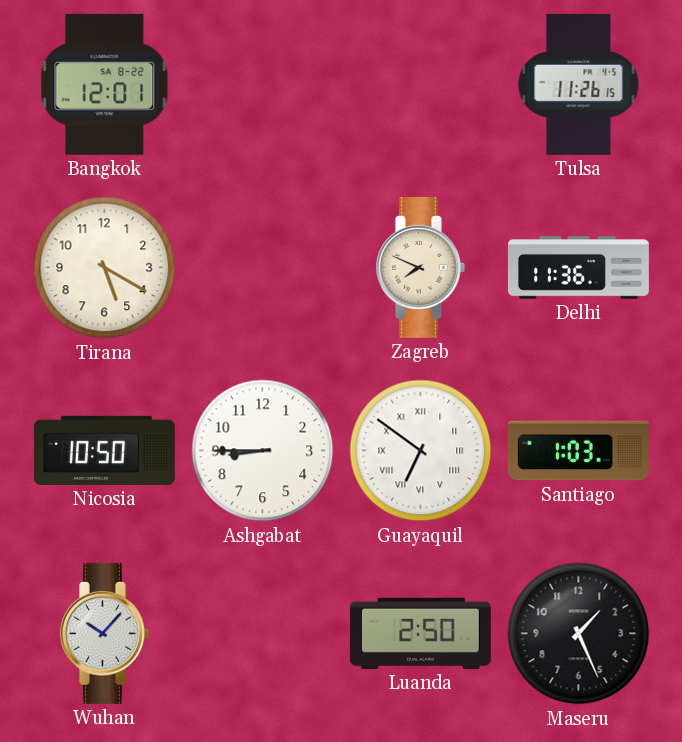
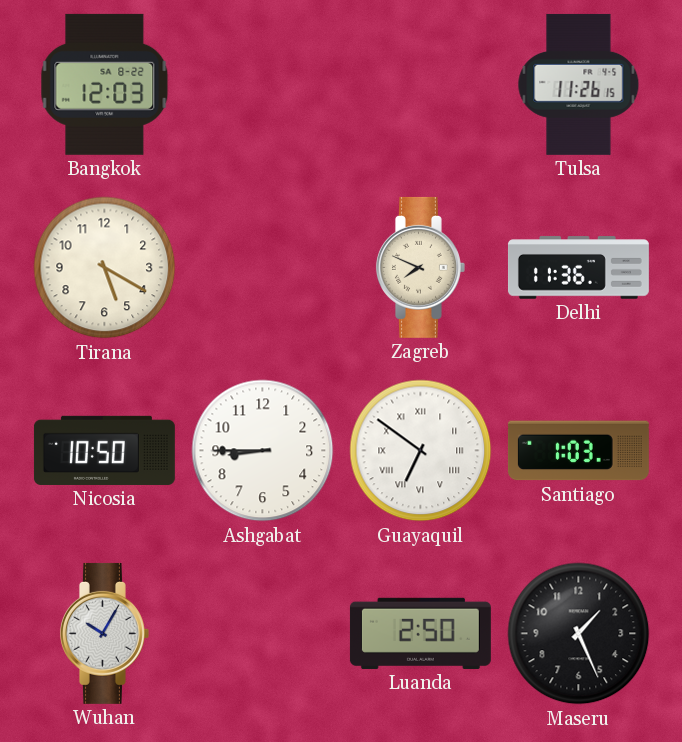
Bangkok: 12:01 -> 12:03
Wuhan: 10:07 -> 10:05
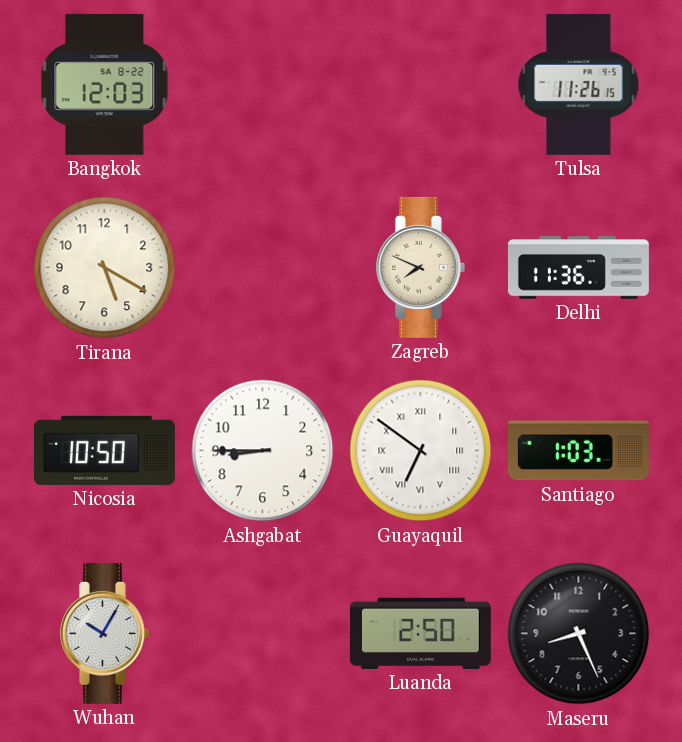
Maseru: 1:26 -> 8:26
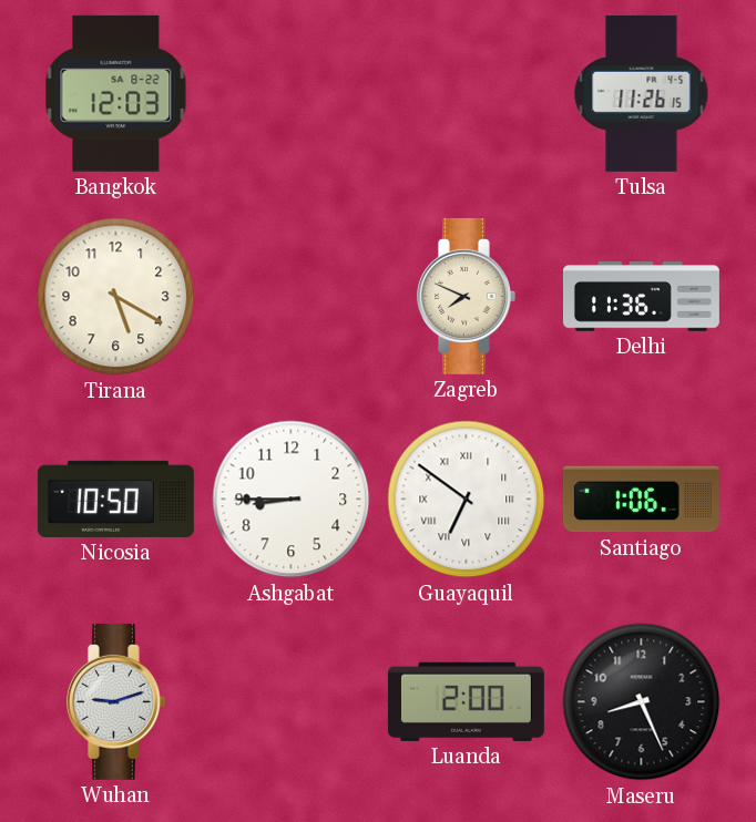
Santiago: 1:03 -> 1:06
Wuhan: 10:05 -> 9:12
Luanda: 2:50 -> 2:00
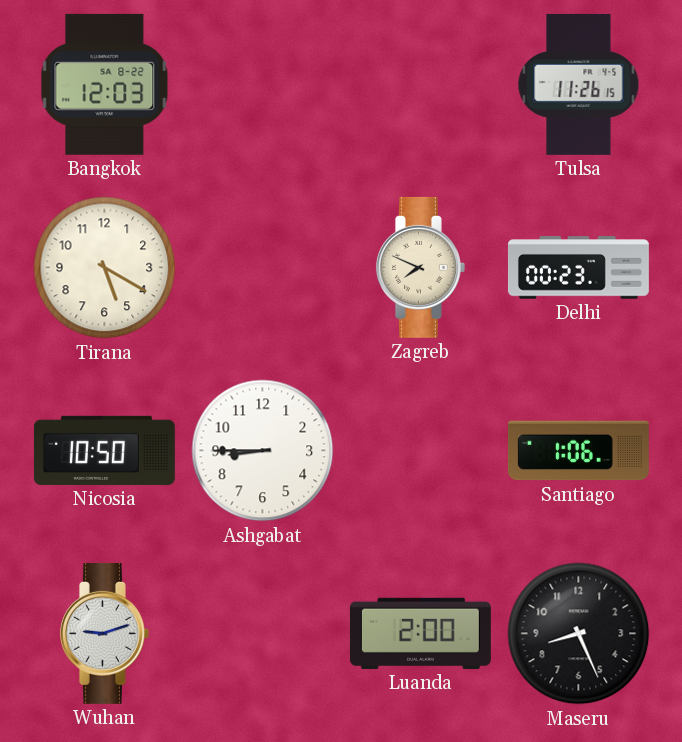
Delhi: 11:36 -> 00:23
Guayaquil: 6:51 -> none
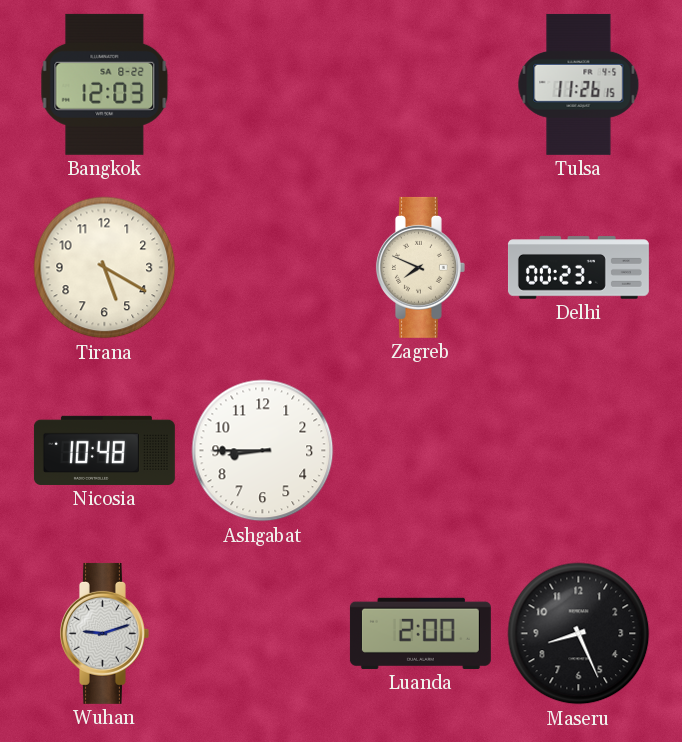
Nicosia: 10:50 -> 10:48
Santiago: 1:06 -> none
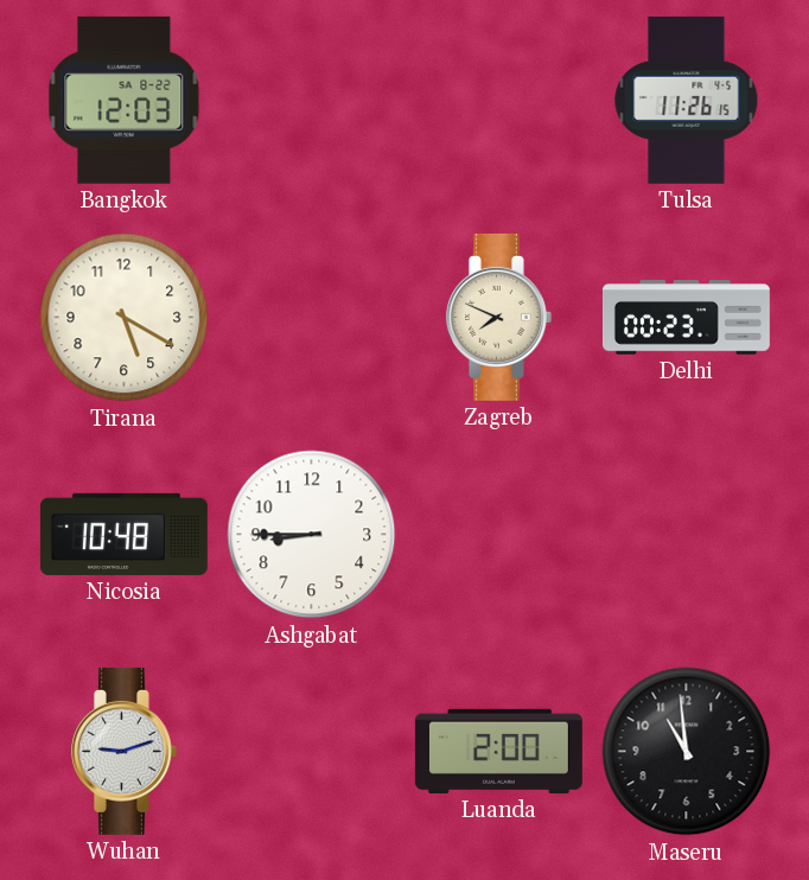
Maseru: 8:26 -> 10:59
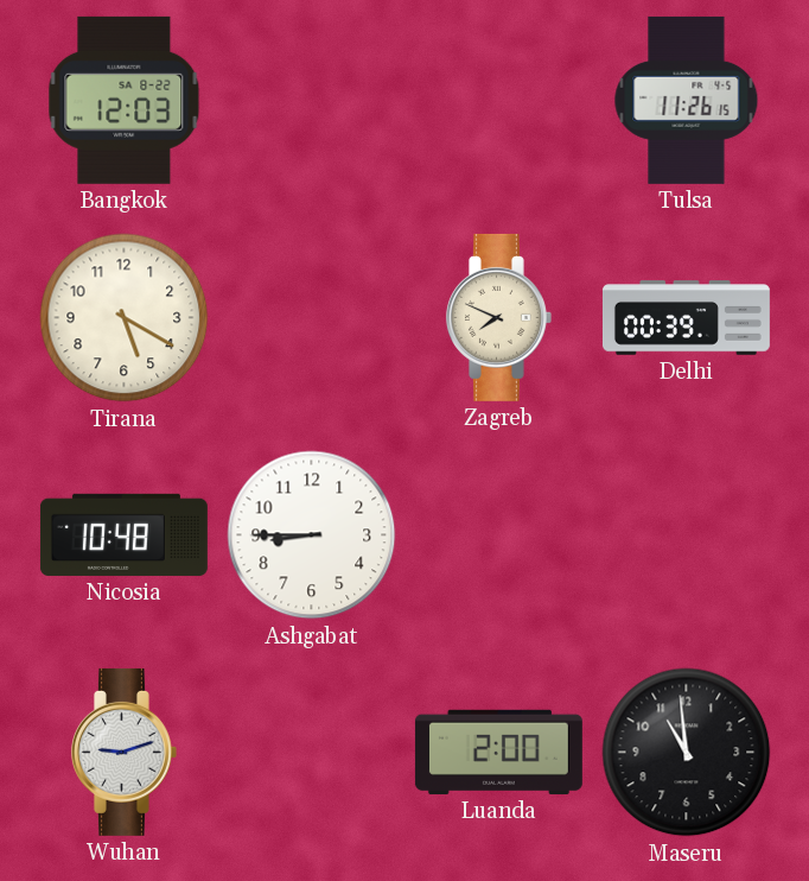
Delhi: 00:23 -> 00:39
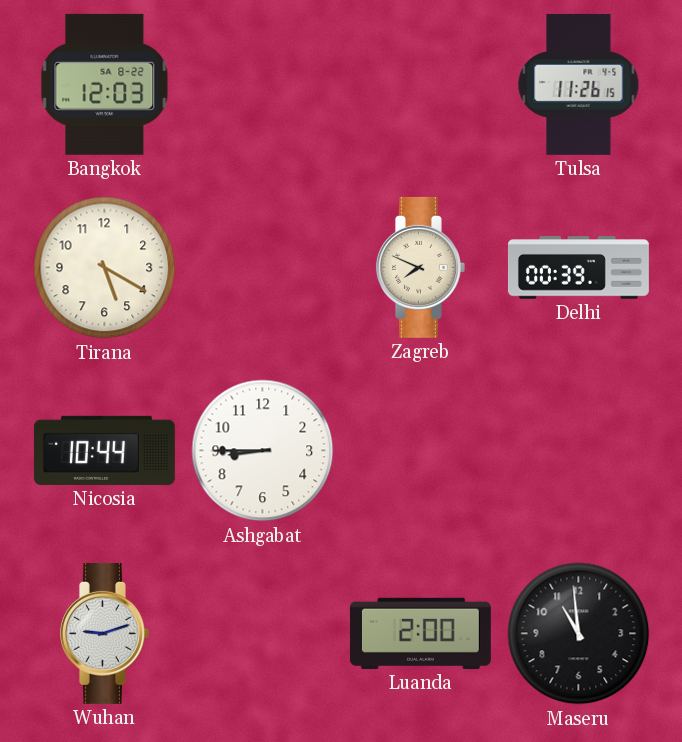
Nicosia: 10:48 -> 10:44
